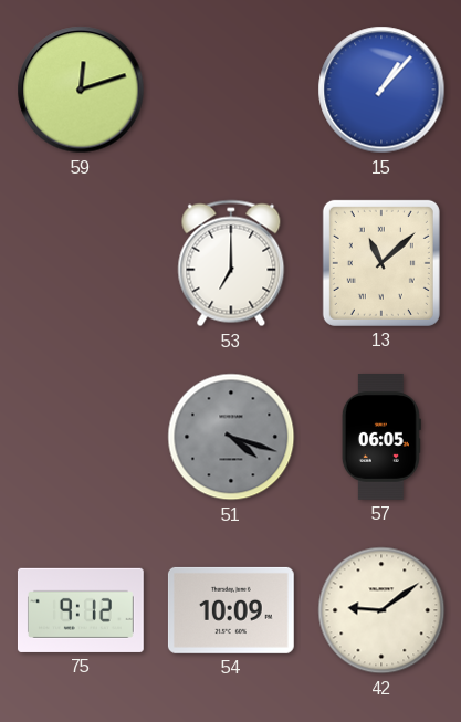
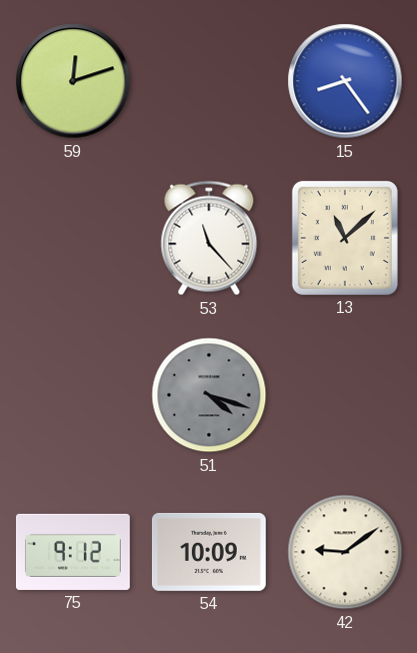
15: 1:07 -> 8:24
53: 7:00 -> 11:23
57: 06:05 -> none
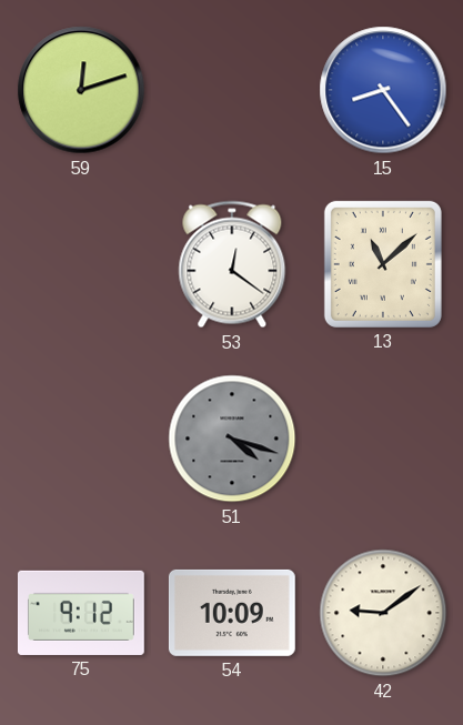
53: 11:23 -> 12:21
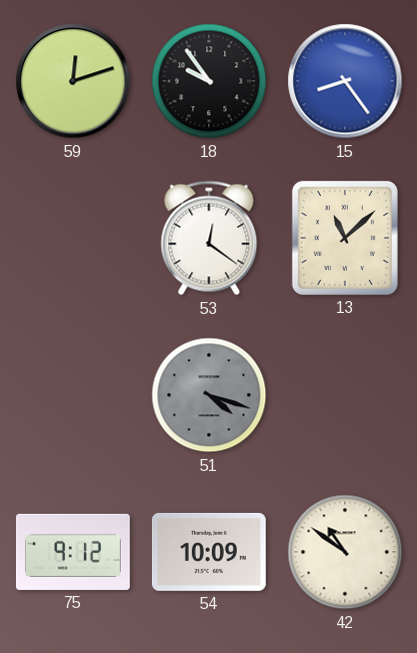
18: none -> 9:54
42: 9:09 -> 10:51
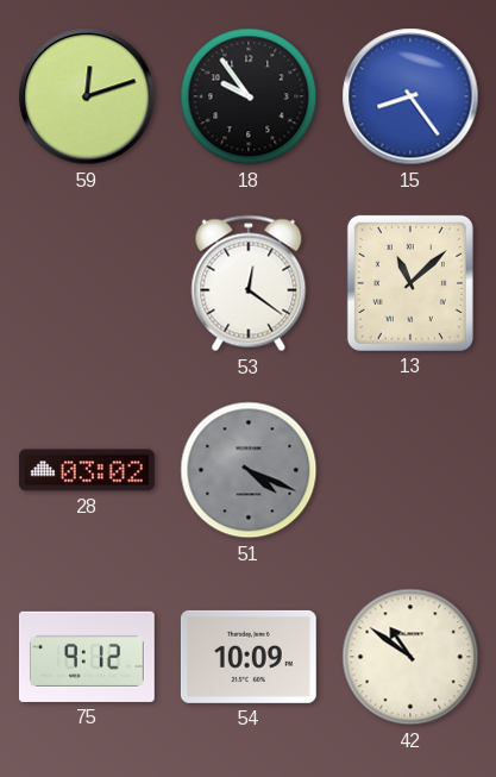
28: none -> 03:02
51: 4:18 -> 4:19
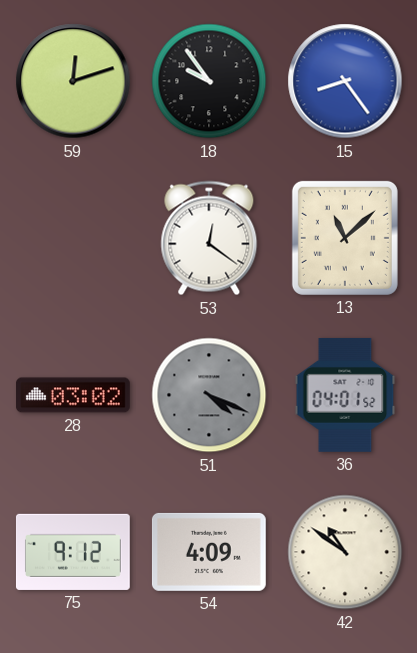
36: none -> 04:01
54: 10:09 -> 4:09
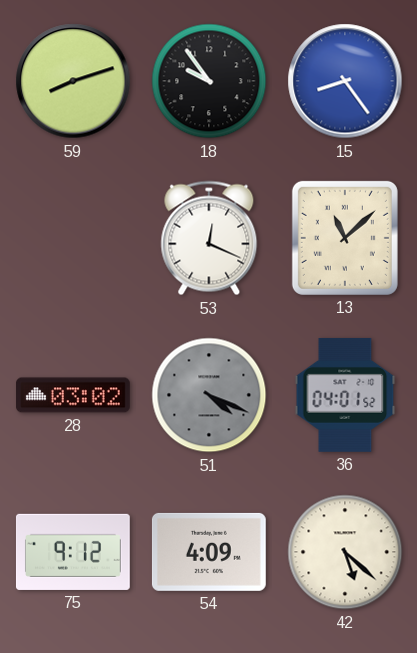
59: 12:12 -> 8:12
53: 12:21 -> 12:19
42: 10:51 -> 5:22
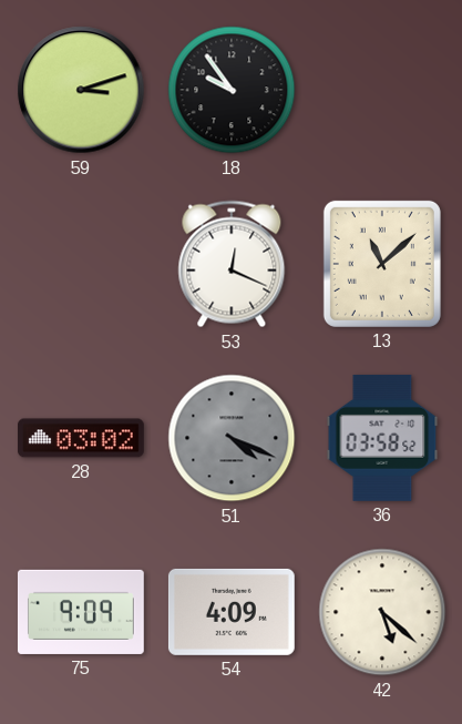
59: 8:12 -> 3:12
15: 8:24 -> none
36: 04:01 -> 03:58
75: 9:12 -> 9:09
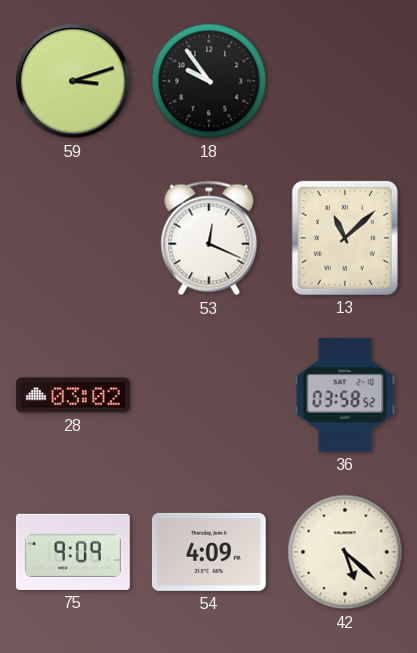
51: 4:19 -> none
